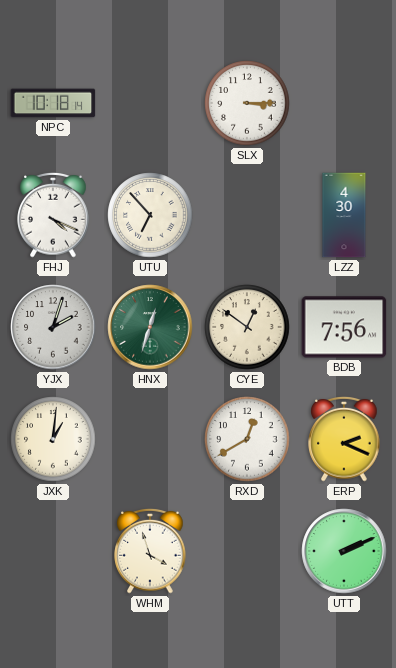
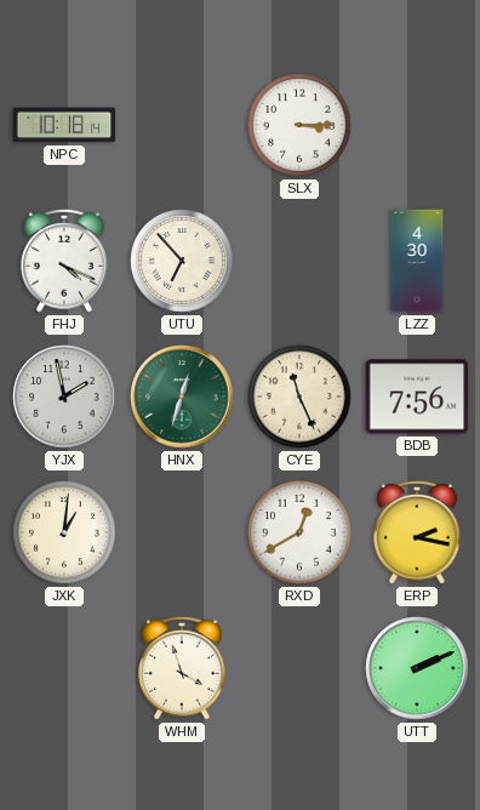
YJX: 2:03 -> 1:58
CYE: 12:51 -> 11:26
ERP: 2:19 -> 2:17
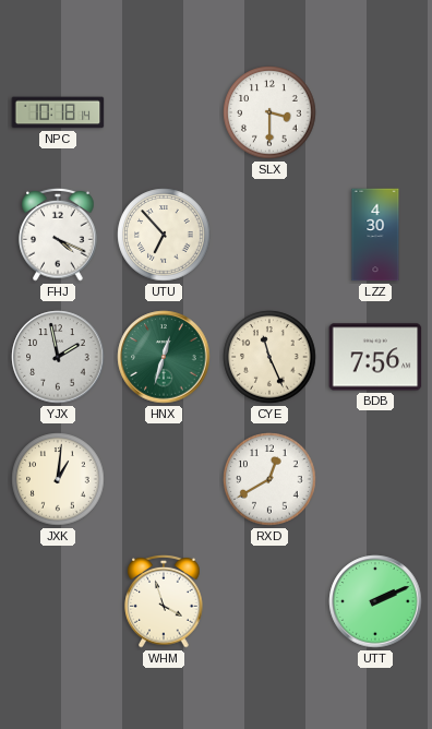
SLX: 3:15 -> 3:30
ERP: 2:17 -> none
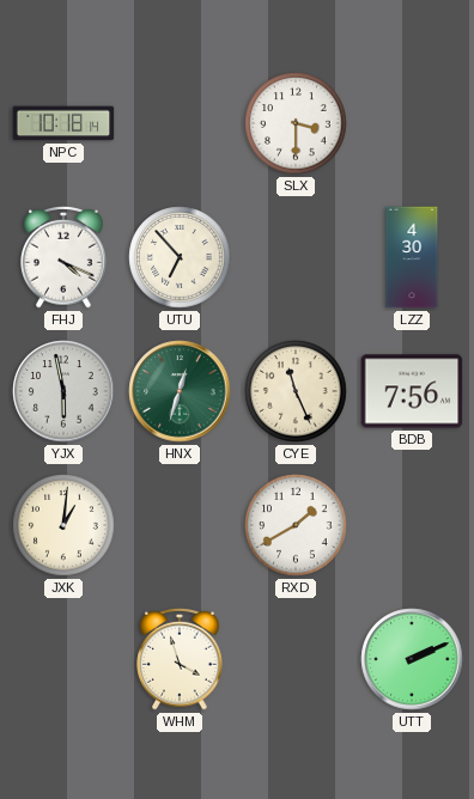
YJX: 1:58 -> 5:58
RXD: 12:40 -> 1:40
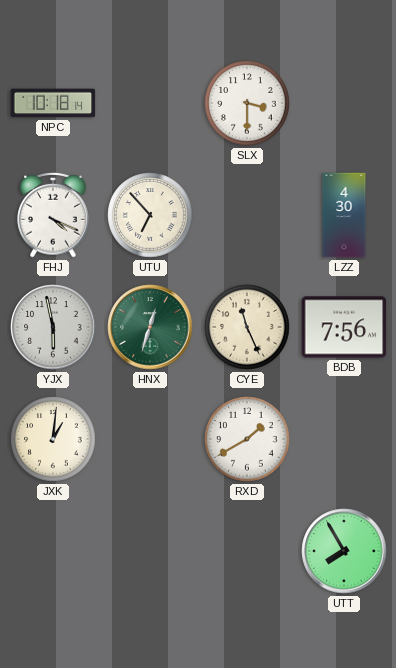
WHM: 3:57 -> none
UTT: 2:11 -> 7:55
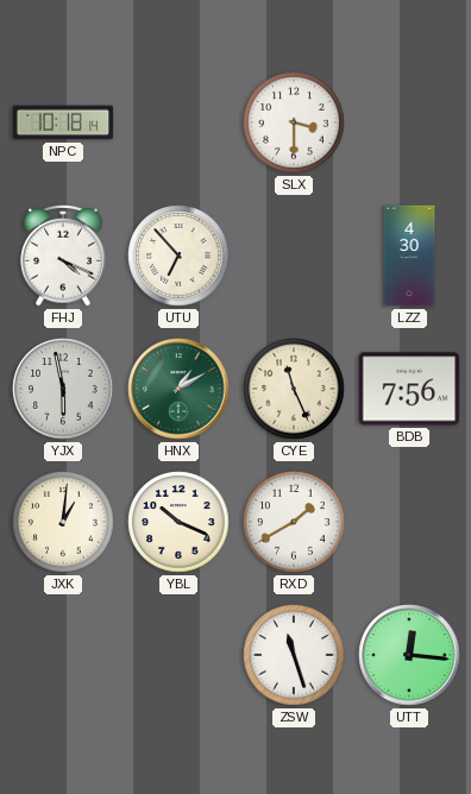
HNX: 12:33 -> 1:10
YBL: none -> 10:19
ZSW: none -> 11:27
UTT: 7:55 -> 12:16
